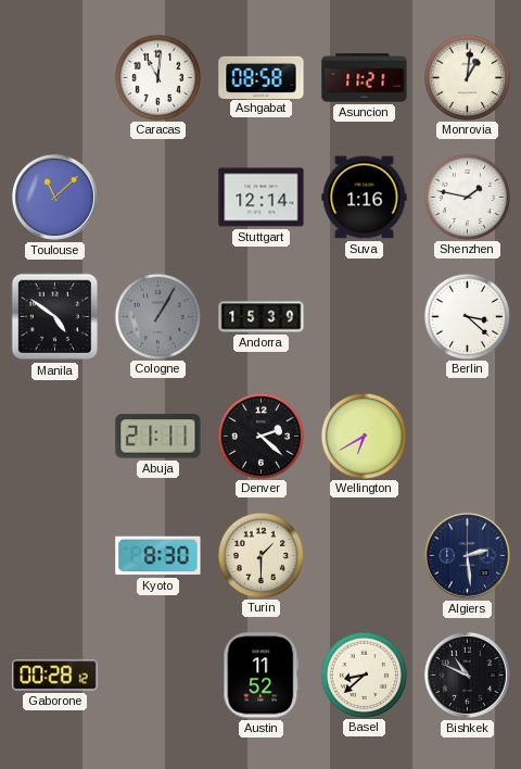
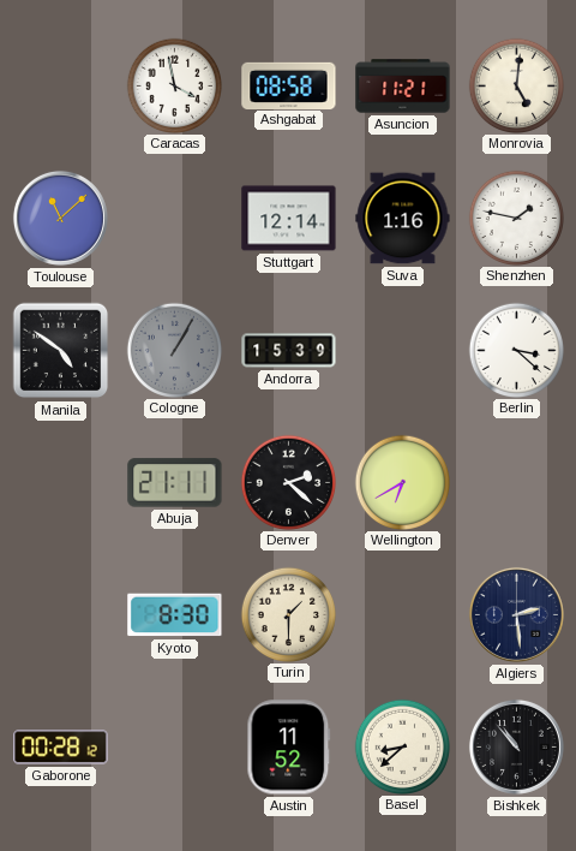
Caracas: 11:01 -> 3:58
Monrovia: 1:01 -> 5:01
Bishkek: 10:49 -> 10:53
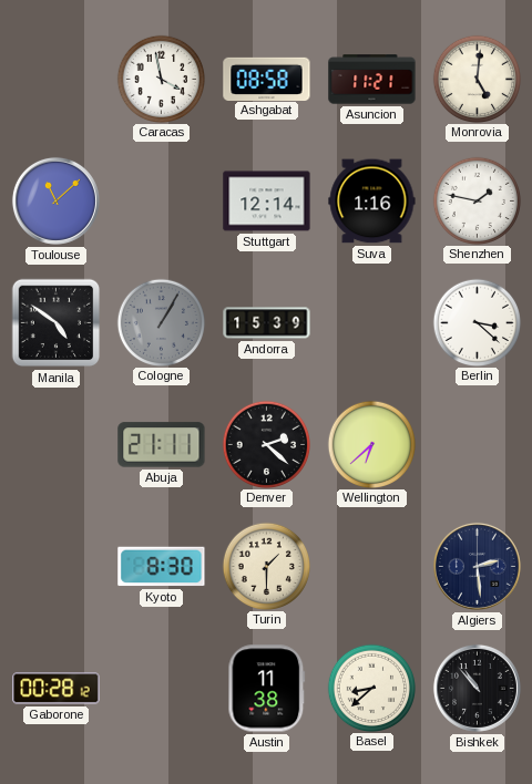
Wellington: 6:40 -> 6:38
Austin: 11:52 -> 11:38
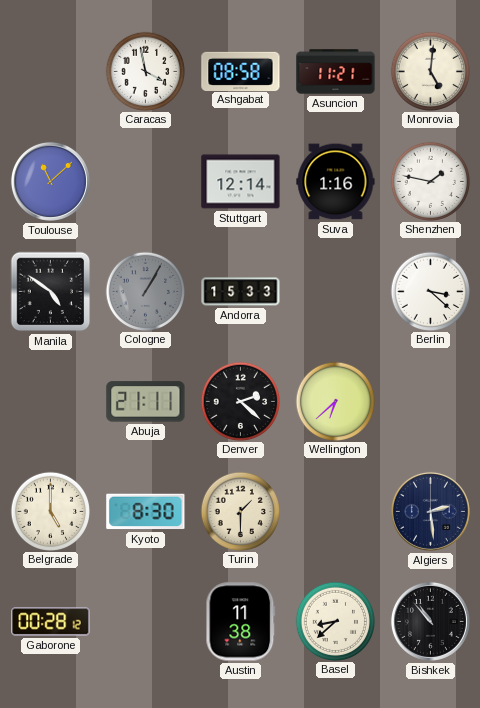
Andorra: 15:39 -> 15:33
Belgrade: none -> 5:00
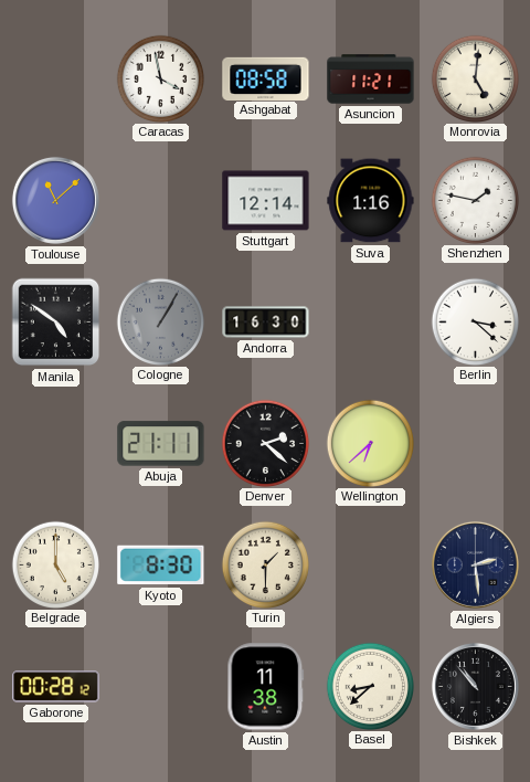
Andorra: 15:33 -> 16:30
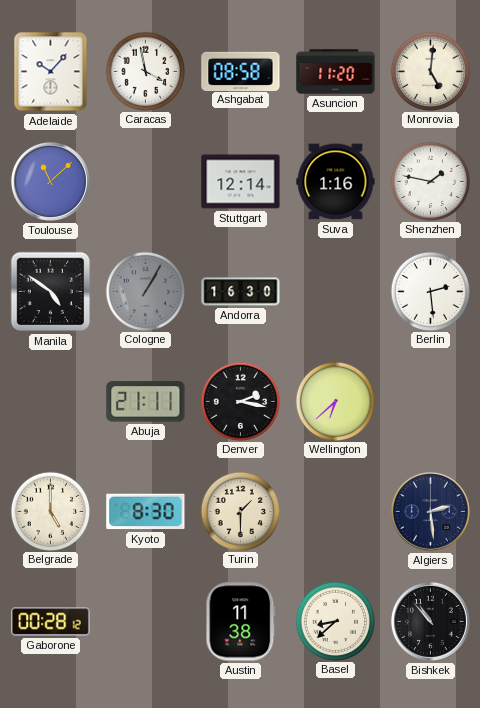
Adelaide: none -> 10:07
Asuncion: 11:21 -> 11:20
Berlin: 3:22 -> 2:29
Denver: 2:22 -> 2:17
